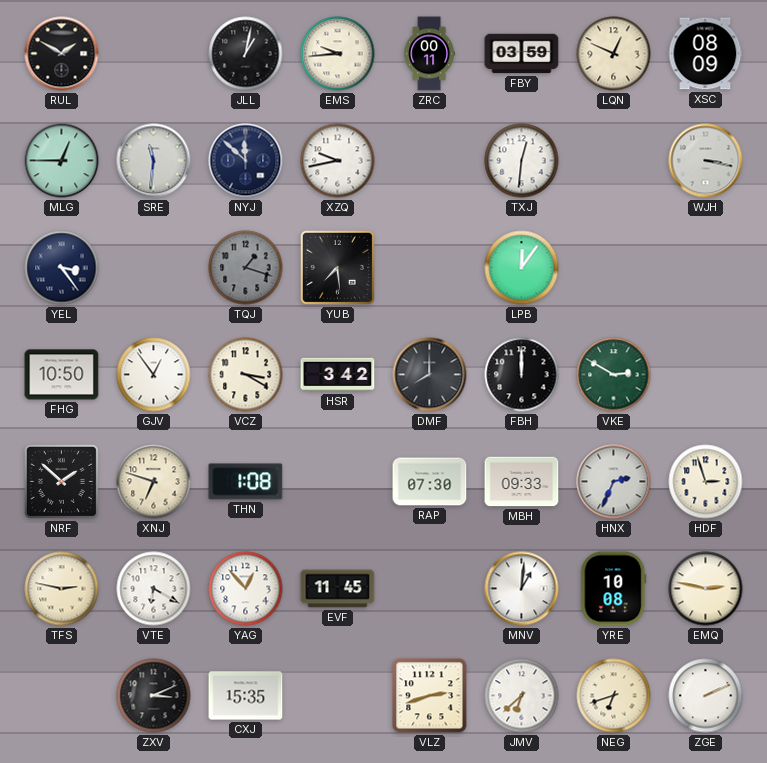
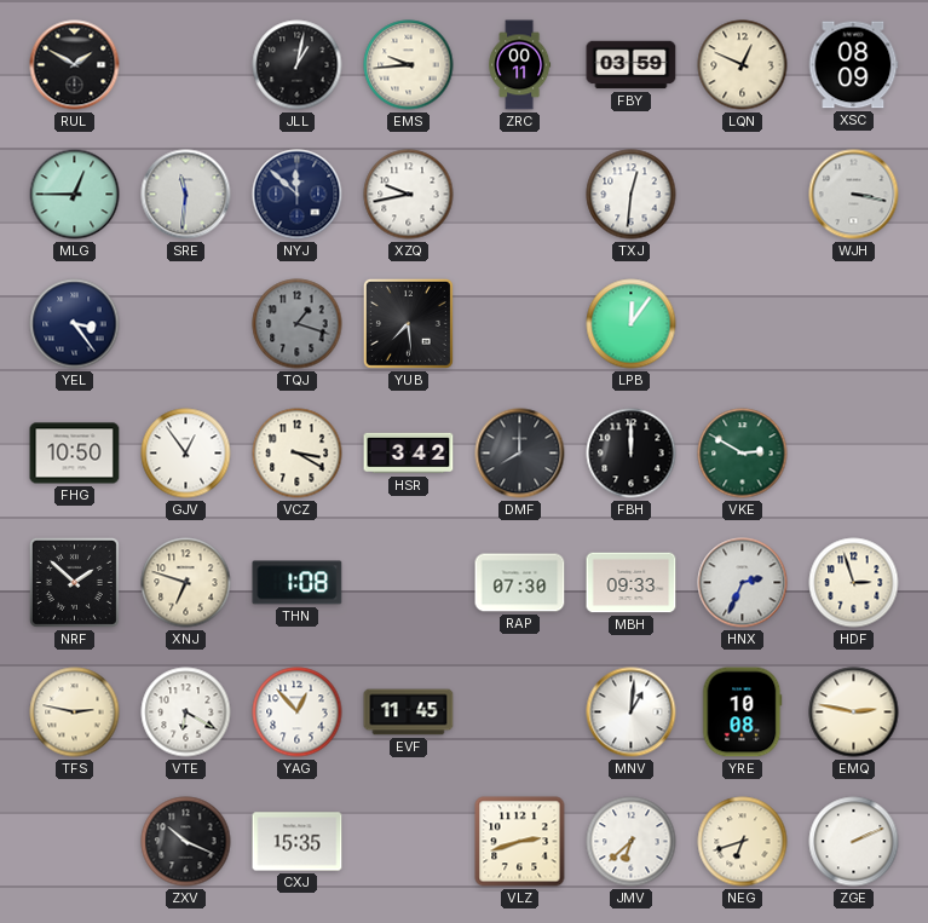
ZXV: 3:11 -> 10:19
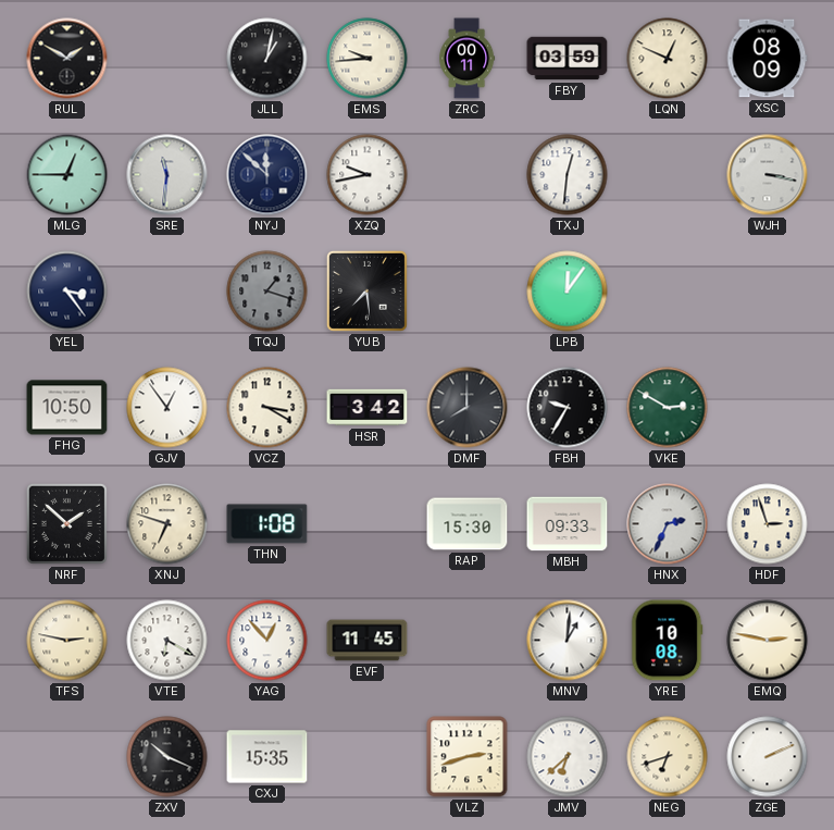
FBH: 12:00 -> 9:35
RAP: 07:30 -> 15:30
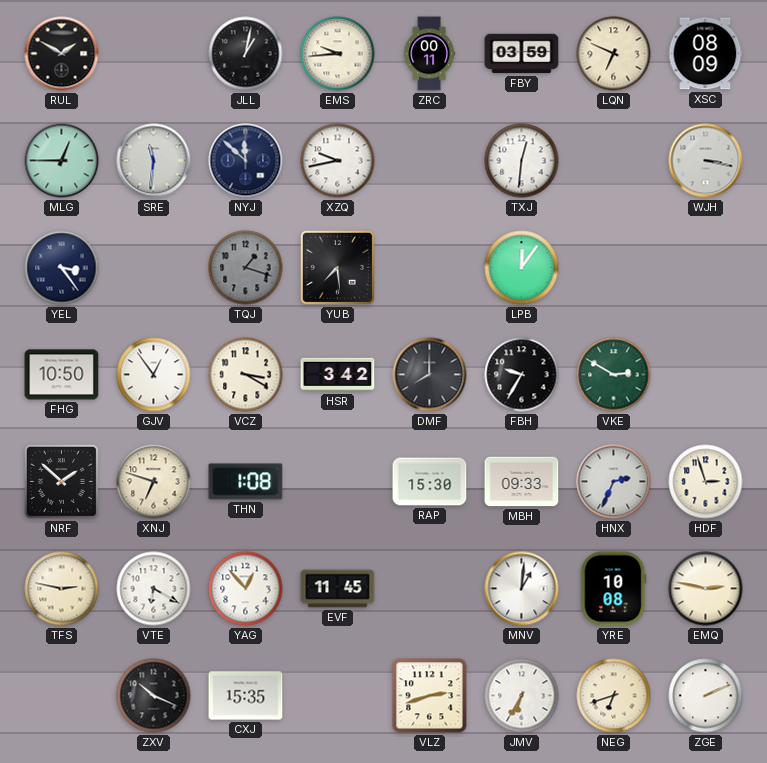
LQN: 12:49 -> 6:49
JMV: 6:38 -> 6:35
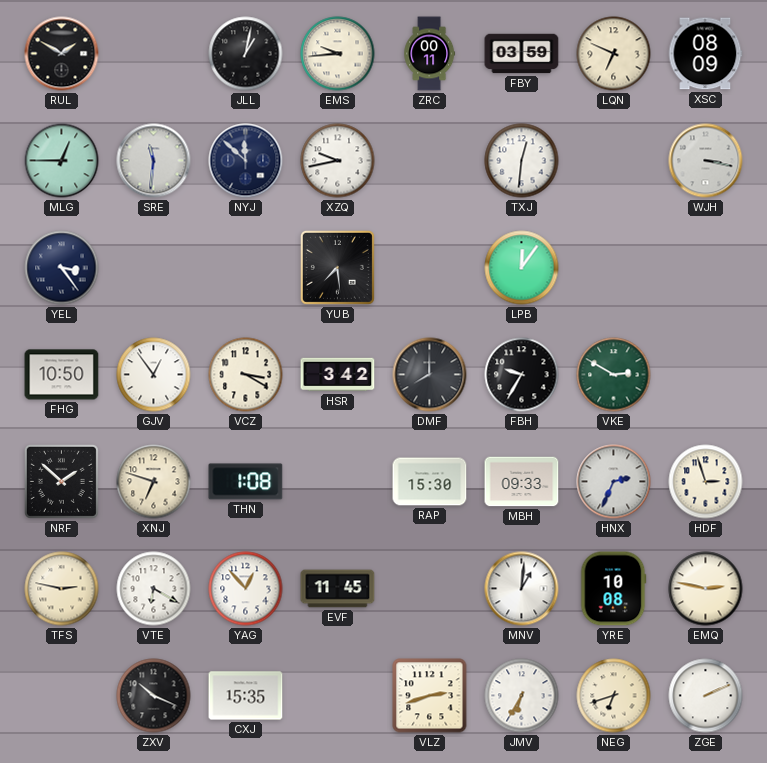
TQJ: 1:18 -> none
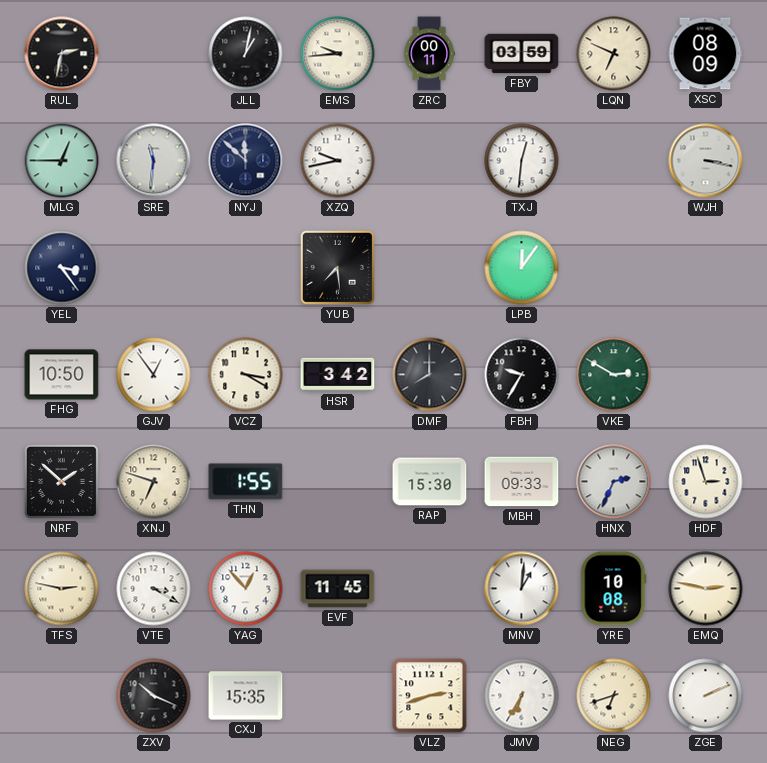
RUL: 1:50 -> 2:32
THN: 1:08 -> 1:55
VTE: 6:20 -> 3:20
